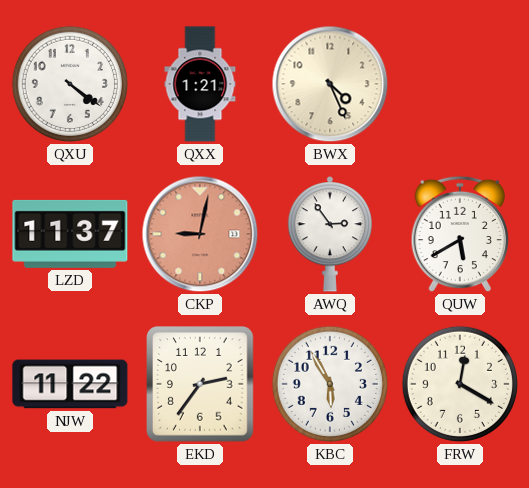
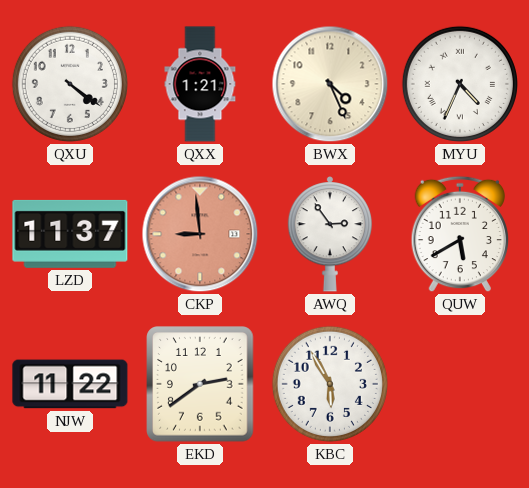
MYU: none -> 4:34
CKP: 9:02 -> 8:59
EKD: 2:36 -> 2:39
FRW: 12:20 -> none
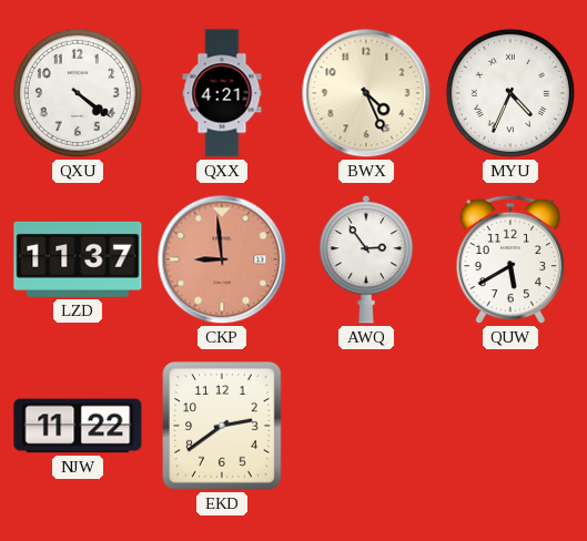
QXX: 1:21 -> 4:21
KBC: 5:55 -> none
